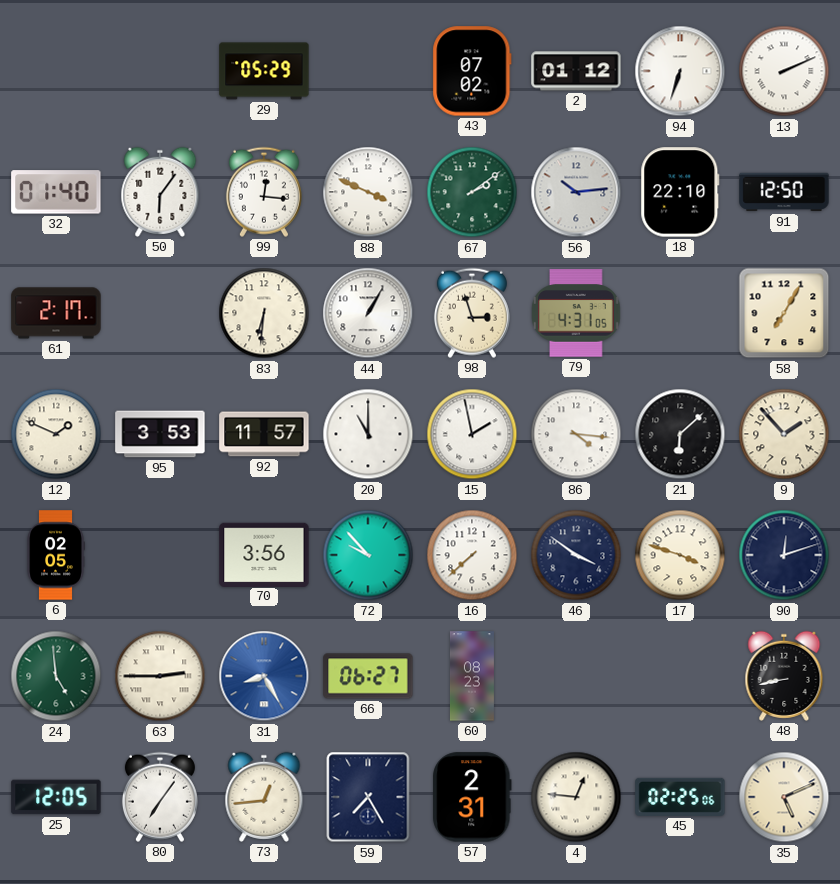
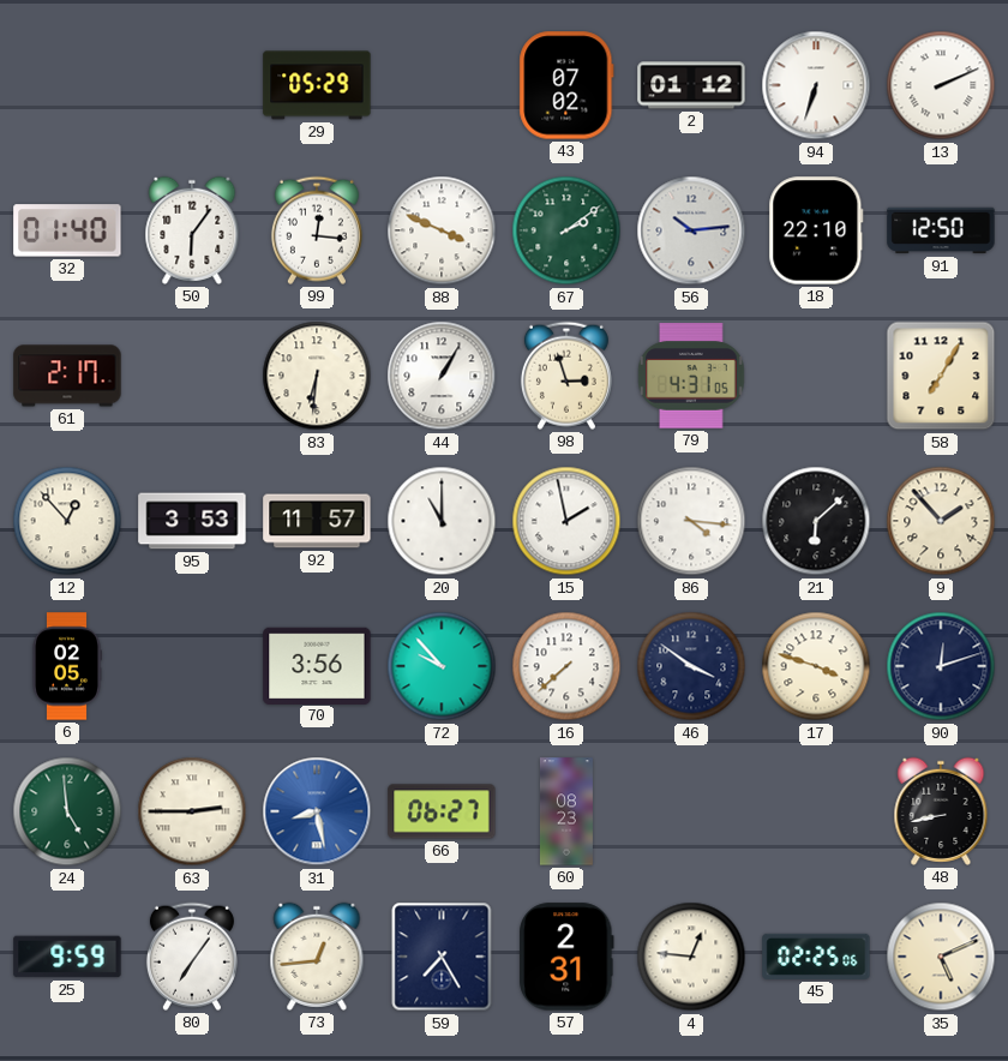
12: 1:49 -> 12:53
31: 8:25 -> 8:28
25: 12:05 -> 9:59
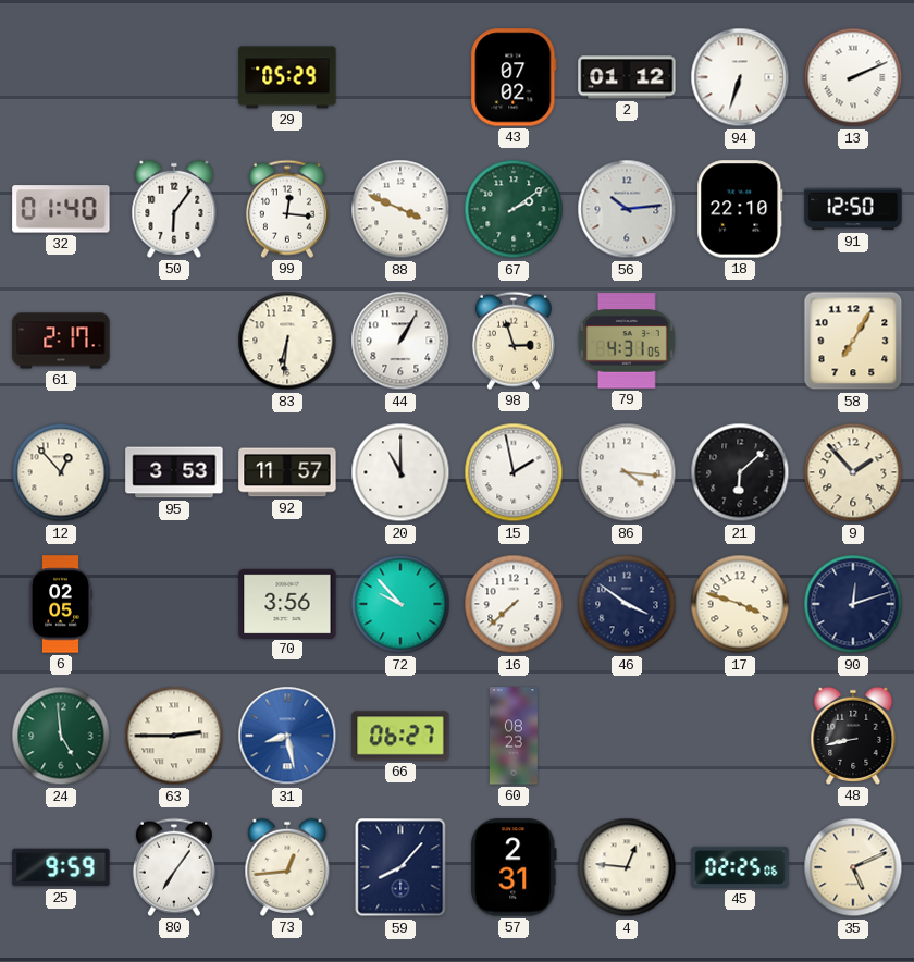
59: 7:25 -> 8:07
